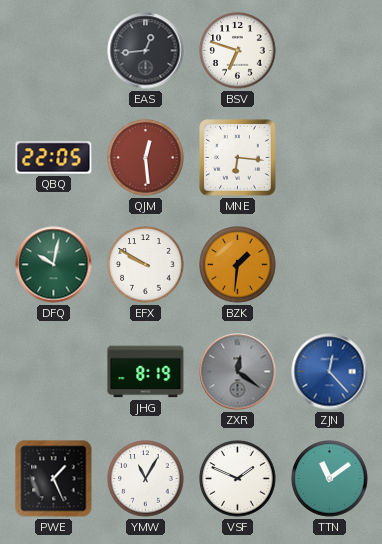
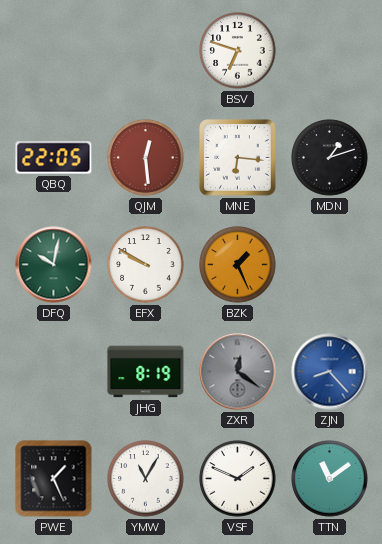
EAS: 12:44 -> none
MDN: none -> 1:12
BZK: 1:31 -> 1:26
ZJN: 12:23 -> 8:23
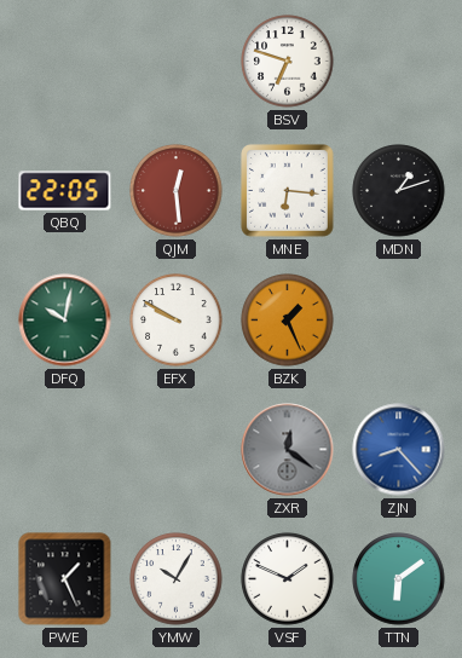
JHG: 8:19 -> none
YMW: 11:05 -> 10:05
TTN: 11:09 -> 6:09
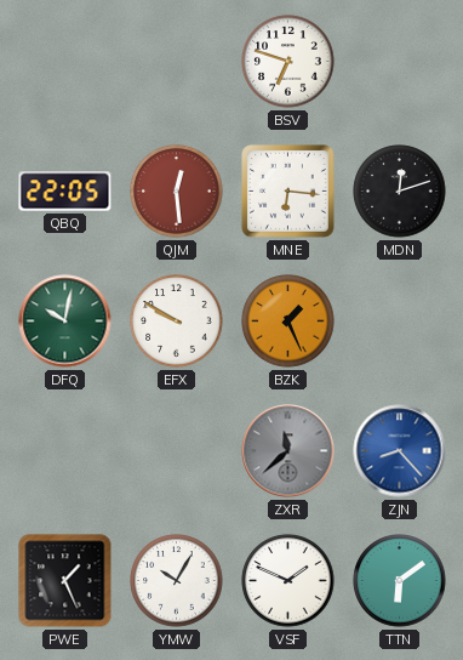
MDN: 1:12 -> 12:12
ZXR: 12:21 -> 11:38
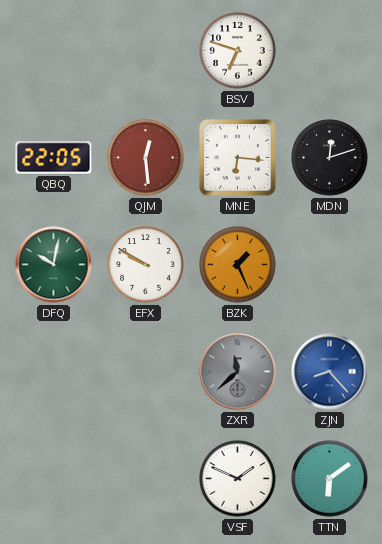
PWE: 1:26 -> none
YMW: 10:05 -> none
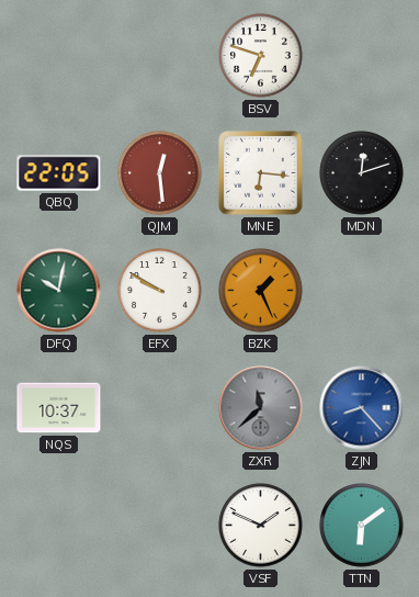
NQS: none -> 10:37
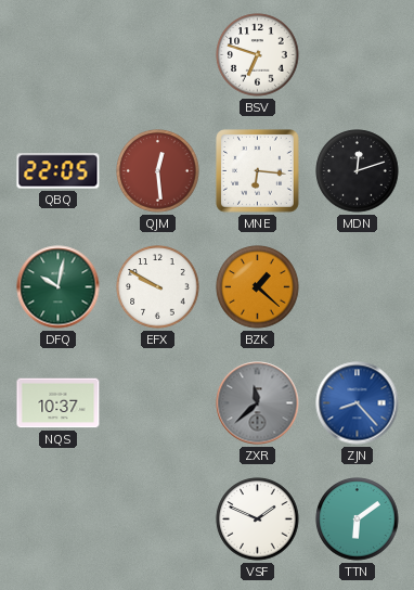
BZK: 1:26 -> 1:22
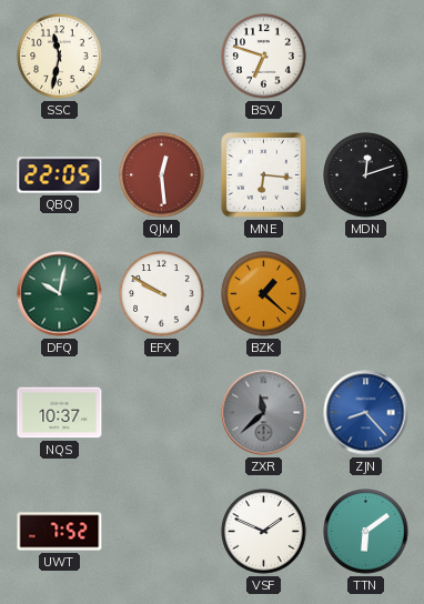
SSC: none -> 11:32
UWT: none -> 7:52
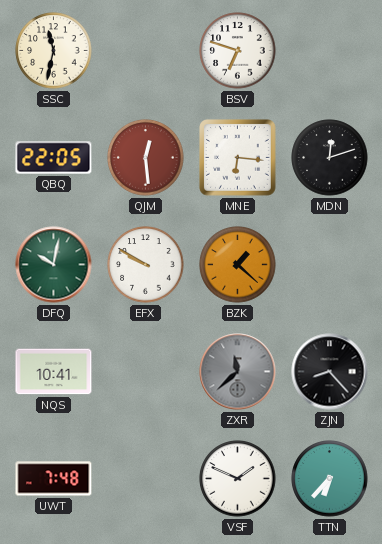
NQS: 10:37 -> 10:41
ZJN dial: blue -> black
UWT: 7:52 -> 7:48
TTN: 6:09 -> 6:37
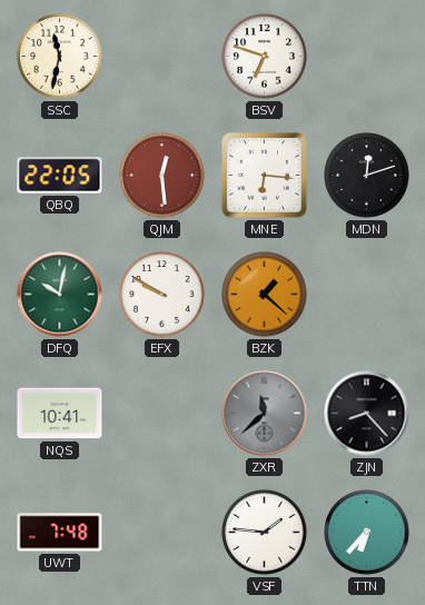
VSF: 1:49 -> 1:46
